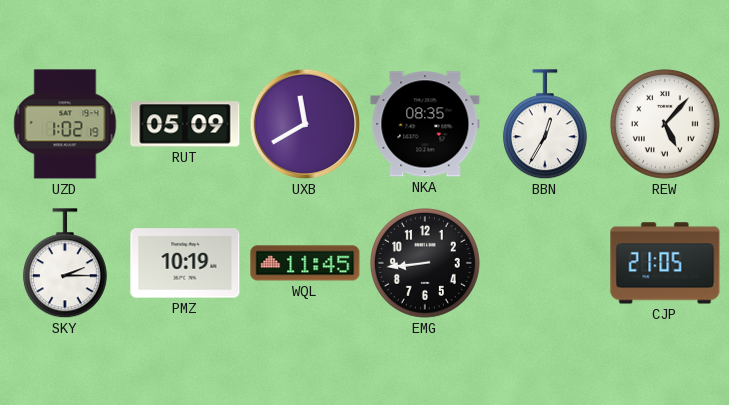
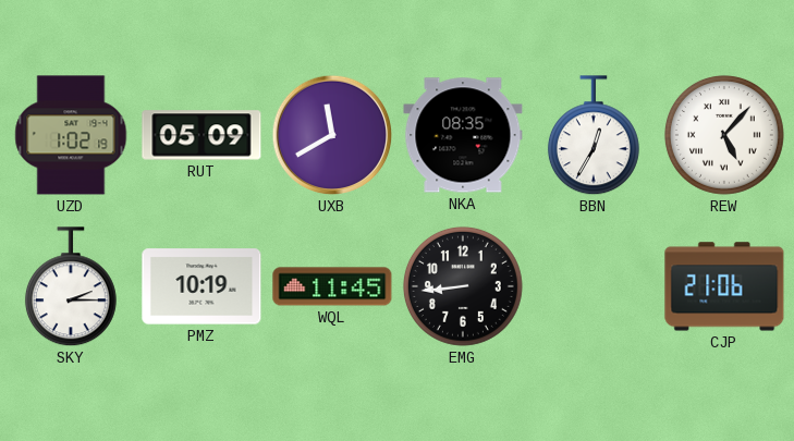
CJP: 21:05 -> 21:06
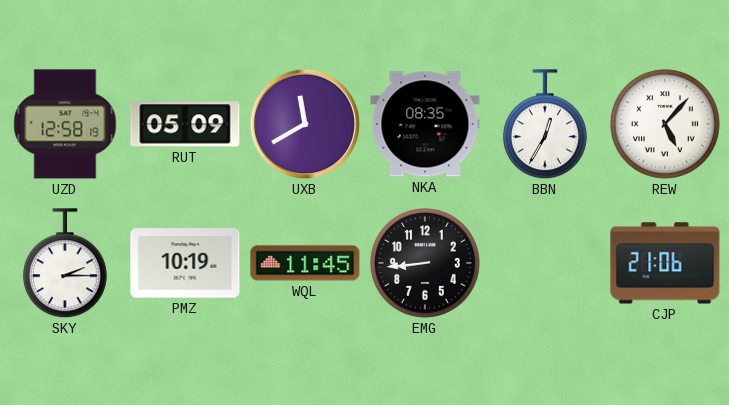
UZD: 1:02 -> 12:58
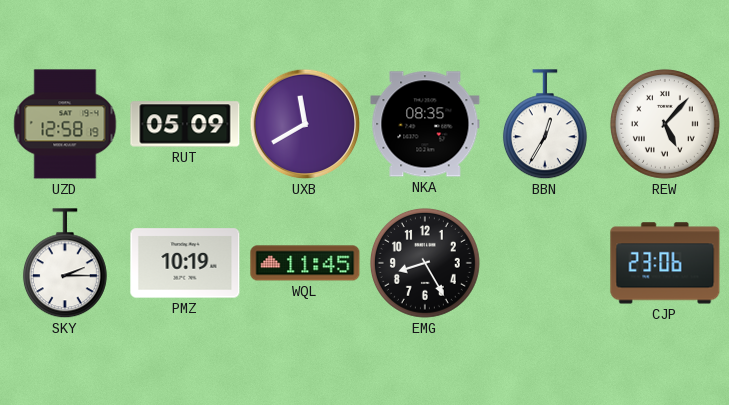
EMG: 8:44 -> 8:25
CJP: 21:06 -> 23:06
